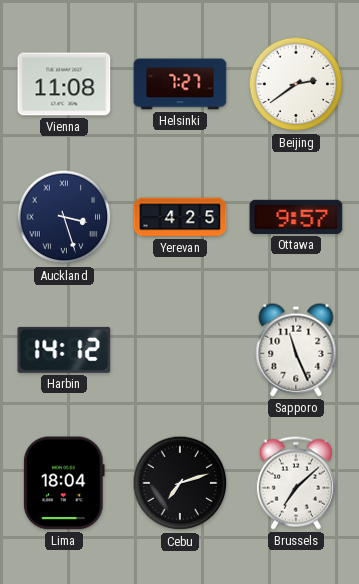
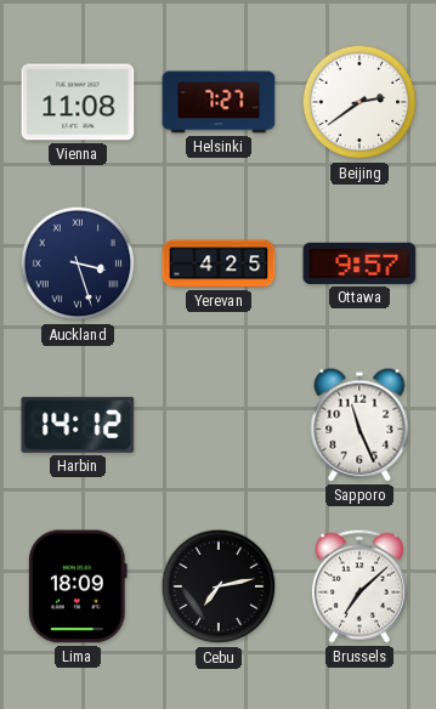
Lima: 18:04 -> 18:09
Cebu: 7:12 -> 7:13
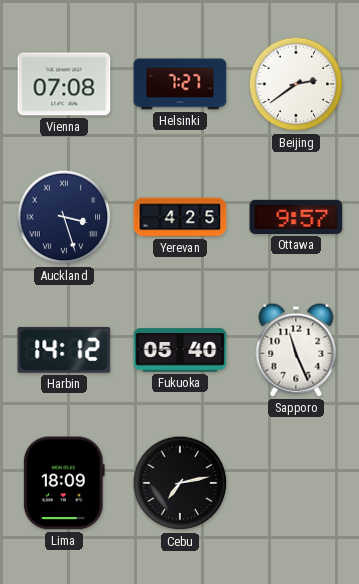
Vienna: 11:08 -> 07:08
Fukuoka: none -> 05:40
Brussels: 7:08 -> none
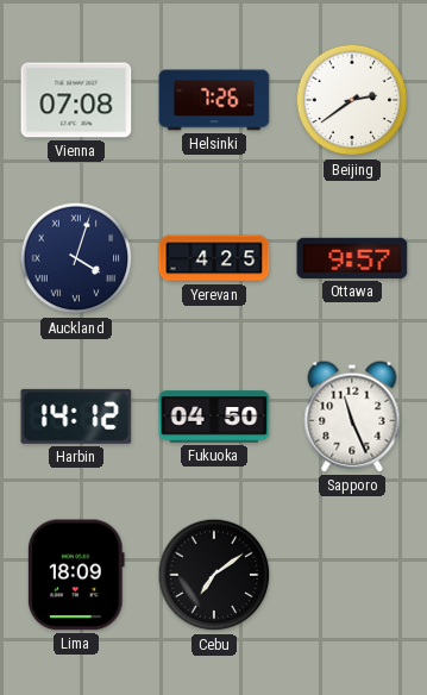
Helsinki: 7:27 -> 7:26
Auckland: 3:27 -> 4:03
Fukuoka: 05:40 -> 04:50
Cebu: 7:13 -> 7:09
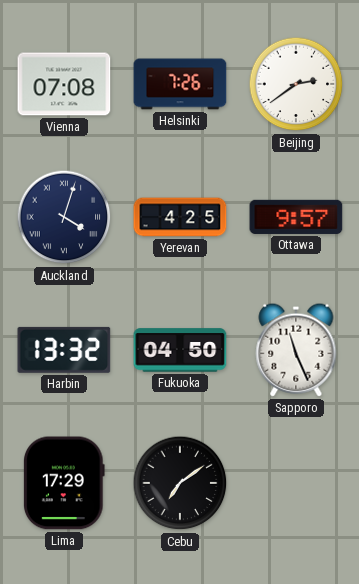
Harbin: 14:12 -> 13:32
Lima: 18:09 -> 17:29
